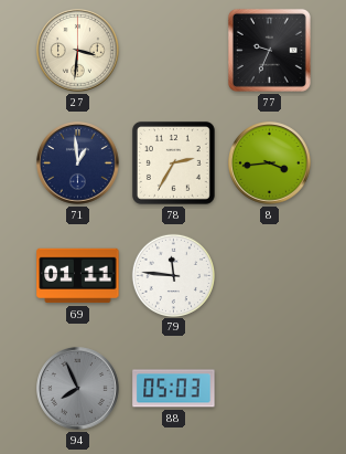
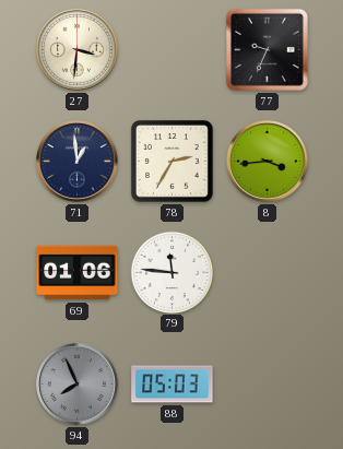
69: 01:11 -> 01:06
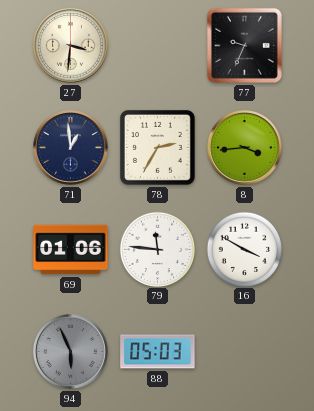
16: none -> 3:50
94: 7:56 -> 5:56
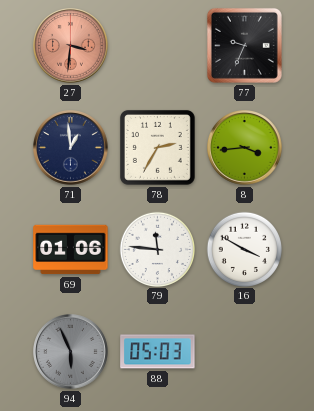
27 dial: cream -> salmon
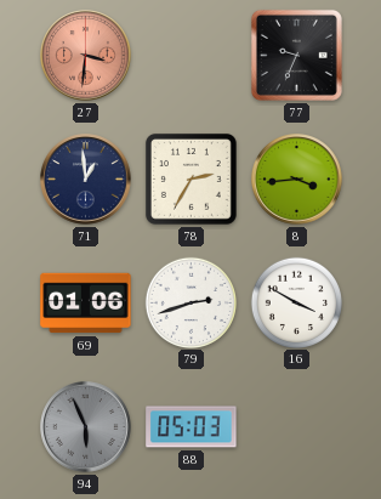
79: 11:46 -> 2:42
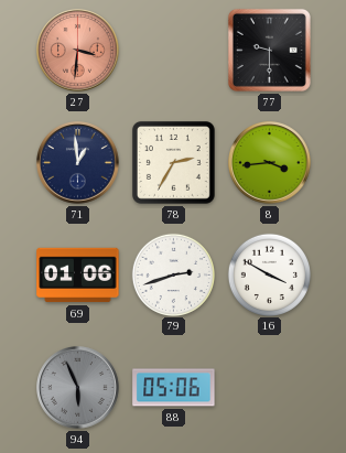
77: 9:34 -> 9:30
88: 05:03 -> 05:06
